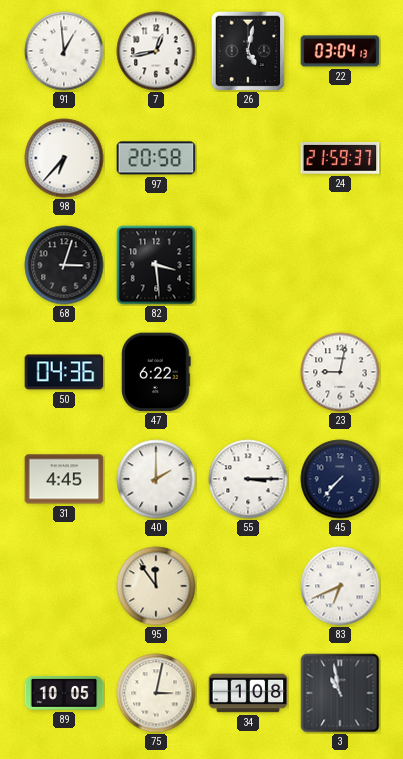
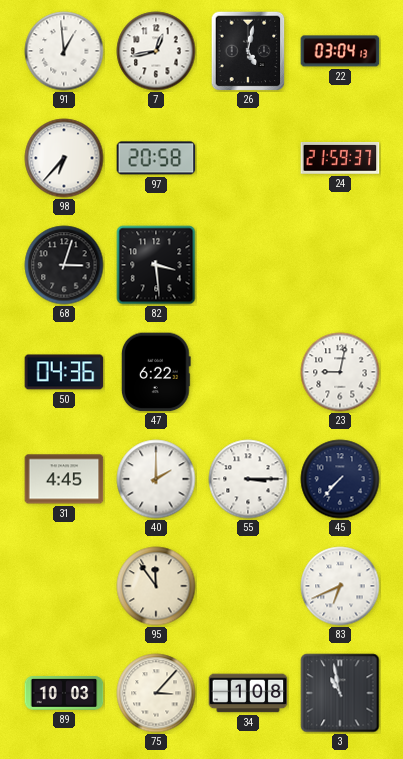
89: 10:05 -> 10:03
75: 3:02 -> 3:07
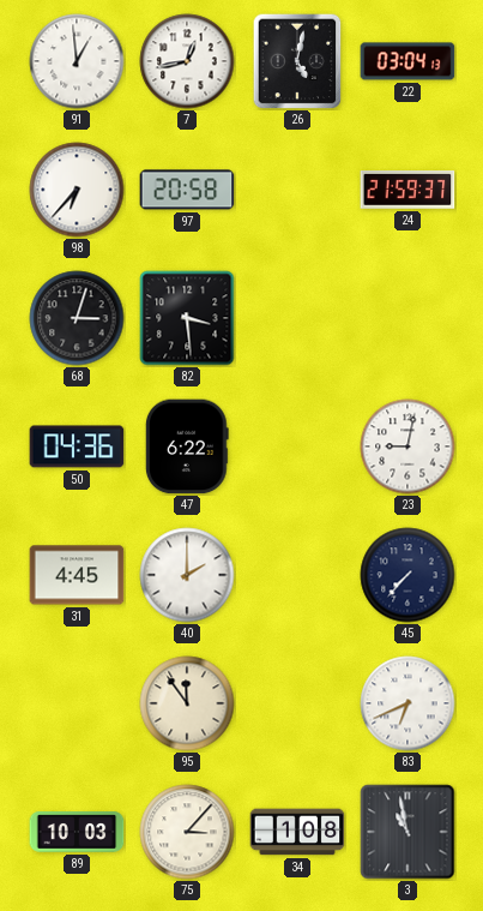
55: 3:15 -> none
